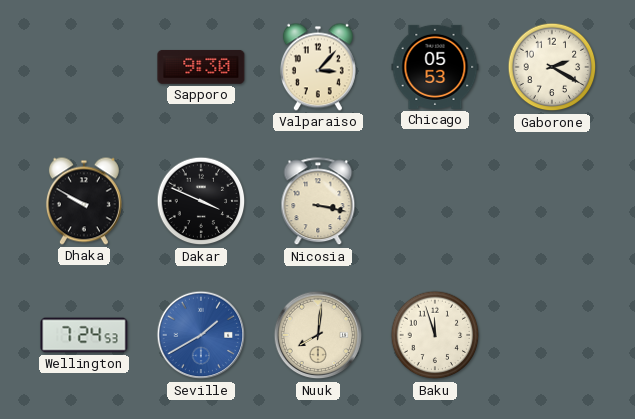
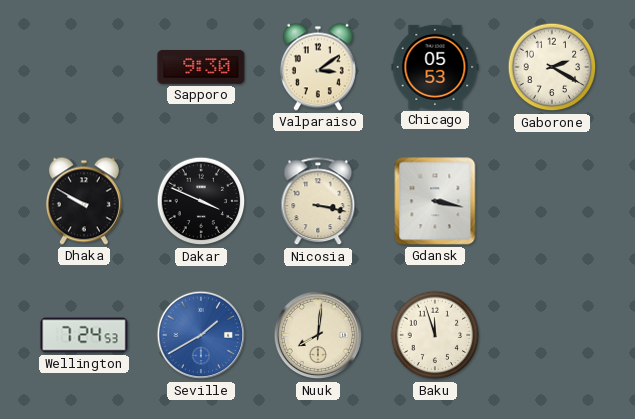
Valparaiso: 3:07 -> 3:09
Gdansk: none -> 3:17
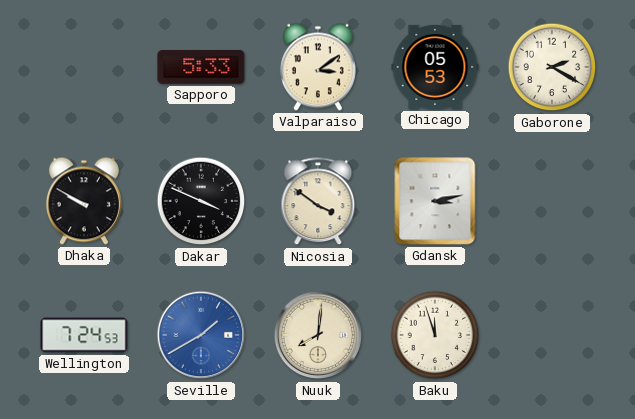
Sapporo: 9:30 -> 5:33
Nicosia: 3:17 -> 3:51
Gdansk: 3:17 -> 3:13
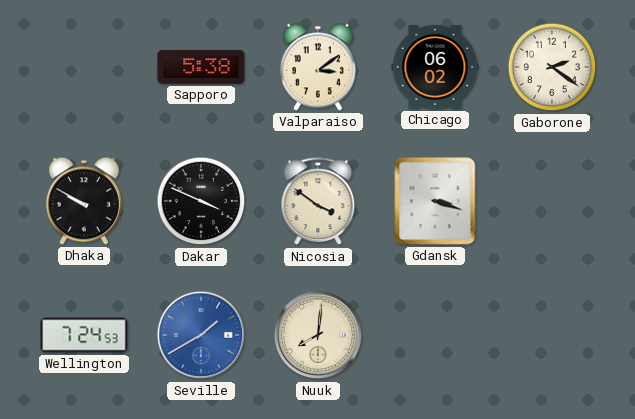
Sapporo: 5:33 -> 5:38
Chicago: 05:53 -> 06:02
Gaborone: 2:20 -> 2:21
Gdansk: 3:13 -> 3:18
Baku: 11:57 -> none
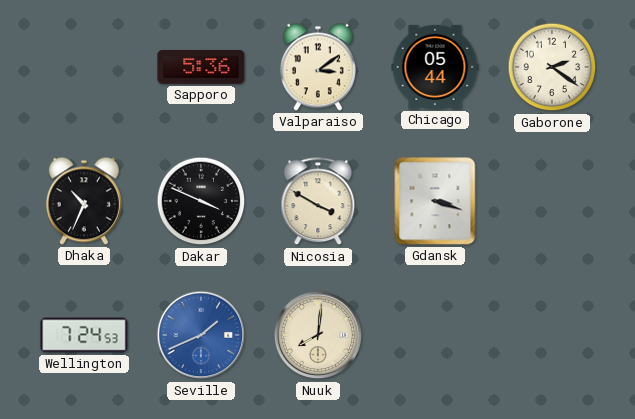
Sapporo: 5:38 -> 5:36
Chicago: 06:02 -> 05:44
Dhaka: 9:50 -> 10:34
Nicosia: 3:51 -> 3:50
Seville: 1:40 -> 1:41
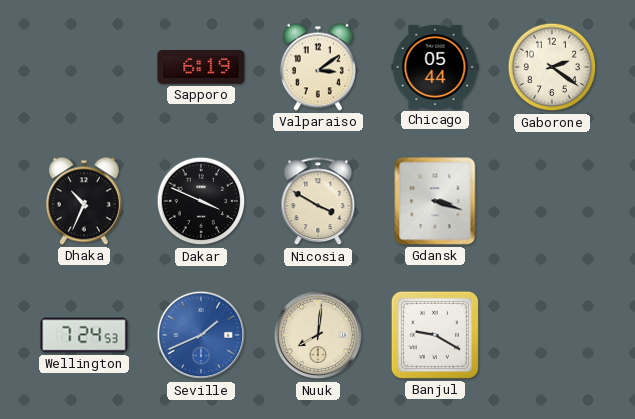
Sapporo: 5:36 -> 6:19
Banjul: none -> 9:20
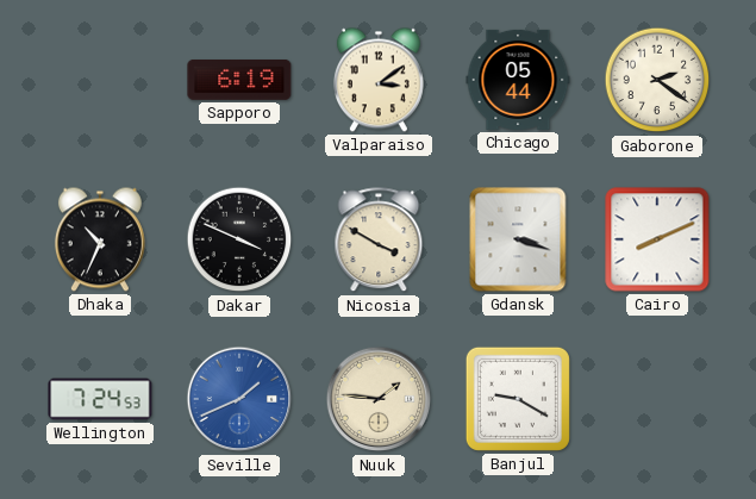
Cairo: none -> 8:11
Nuuk: 8:01 -> 1:46
